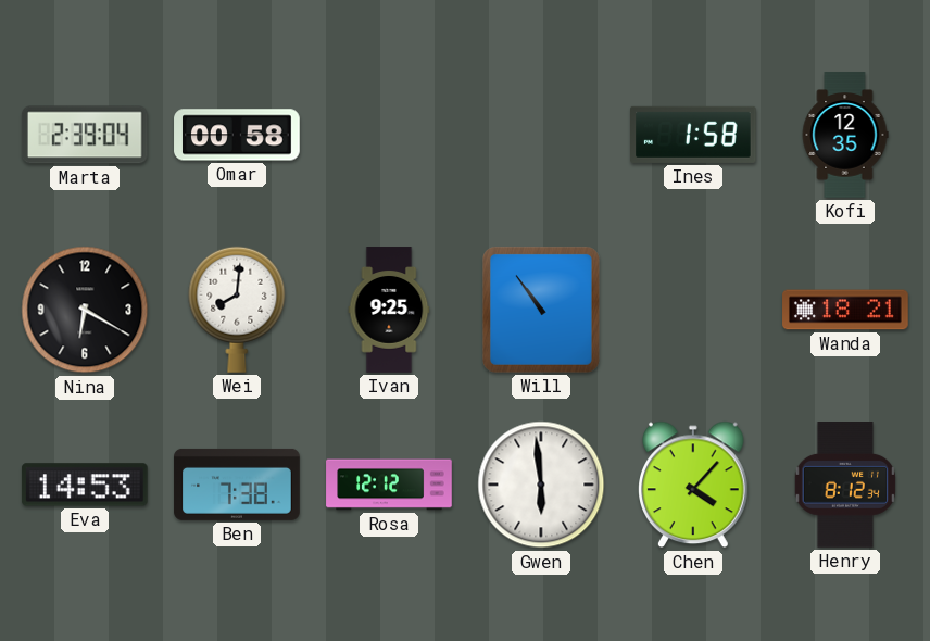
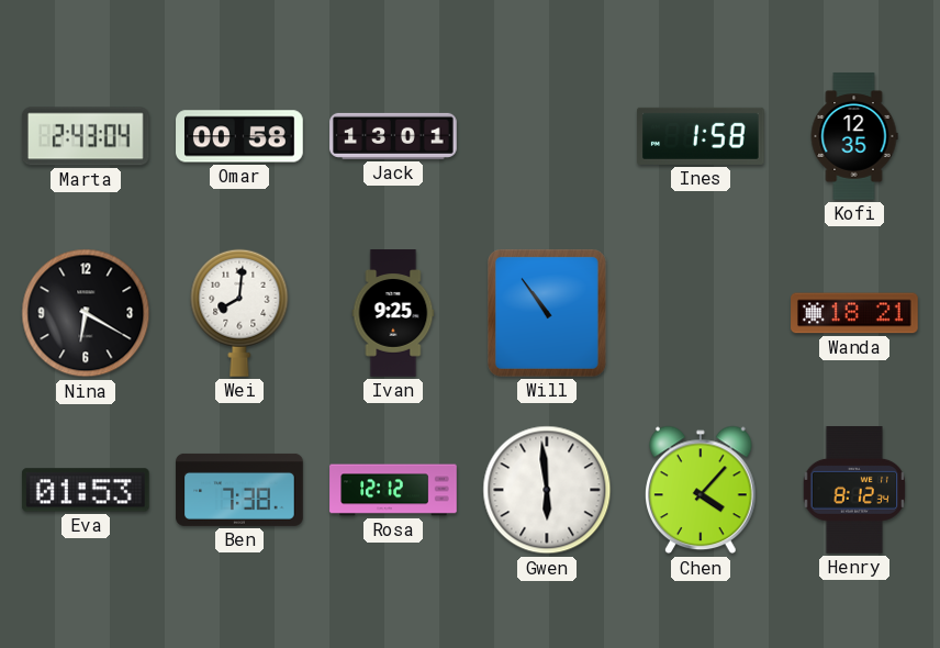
Marta: 2:39 -> 2:43
Jack: none -> 13:01
Eva: 14:53 -> 01:53
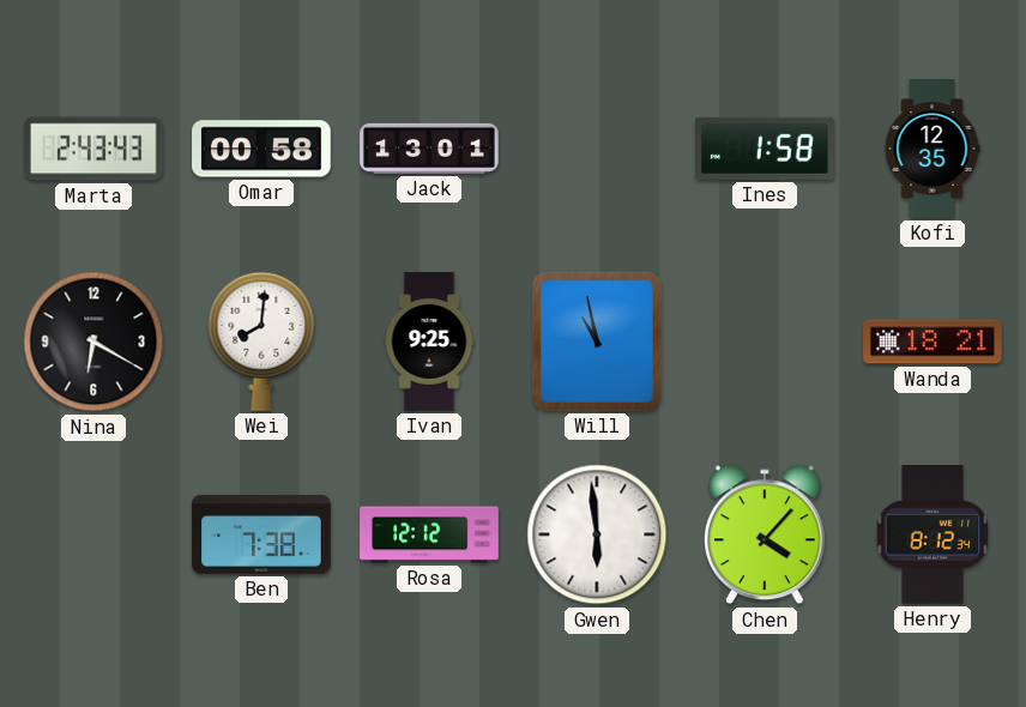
Marta: 2:43:04 -> 2:43:43
Will: 10:54 -> 10:58
Eva: 01:53 -> none
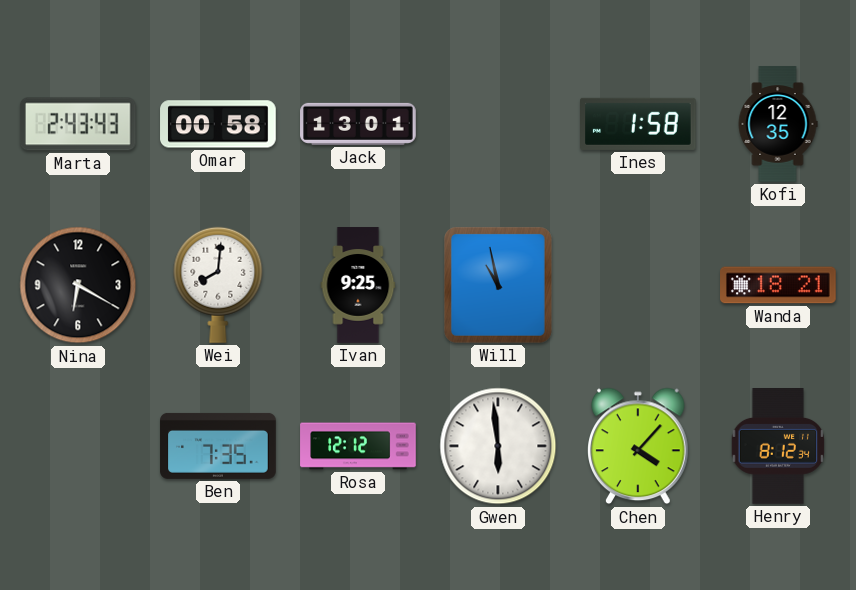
Ben: 7:38 -> 7:35
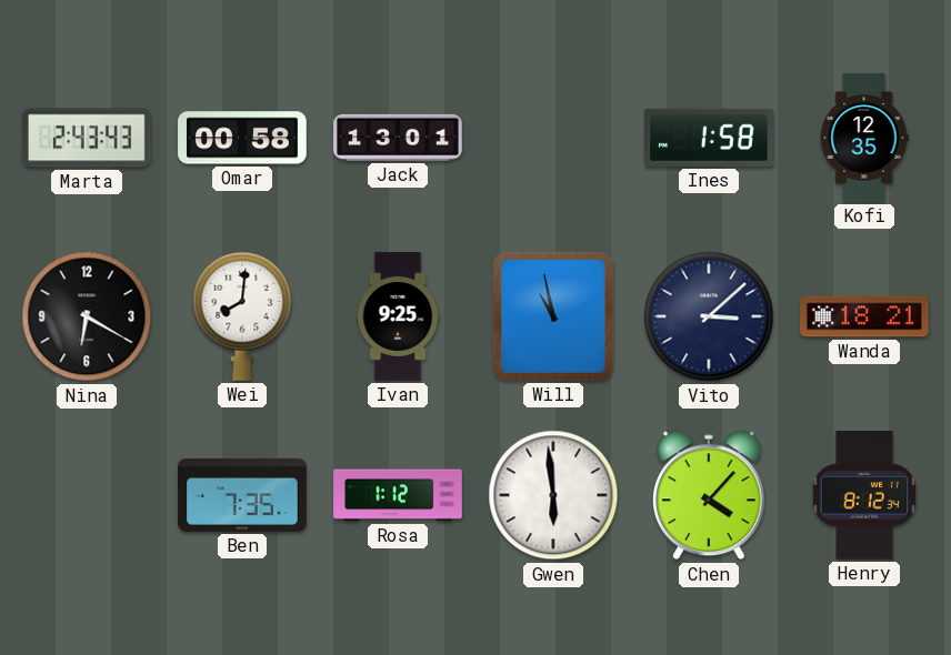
Vito: none -> 3:08
Rosa: 12:12 -> 1:12
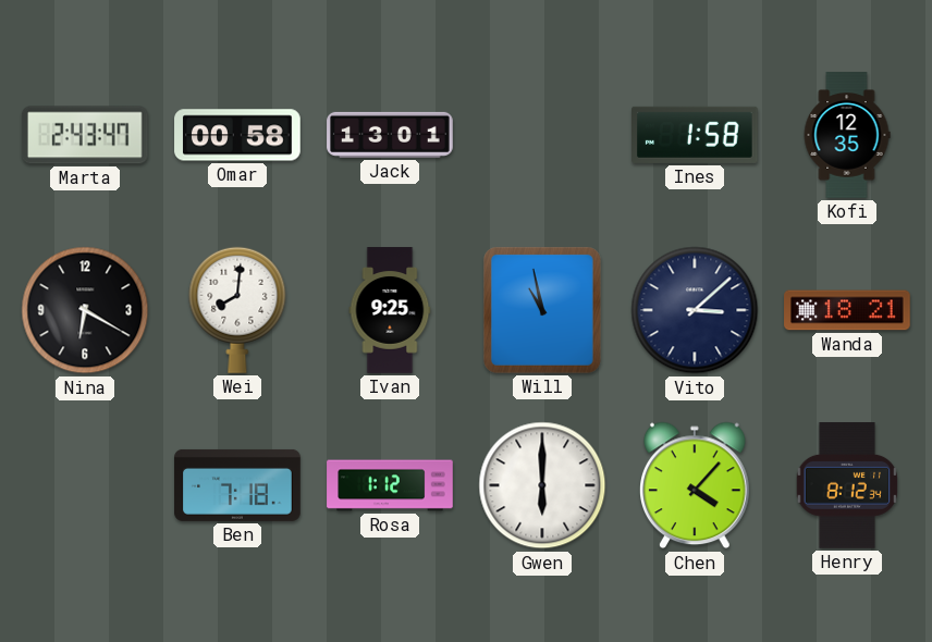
Marta: 2:43:43 -> 2:43:47
Ben: 7:35 -> 7:18
Gwen: 5:59 -> 6:00
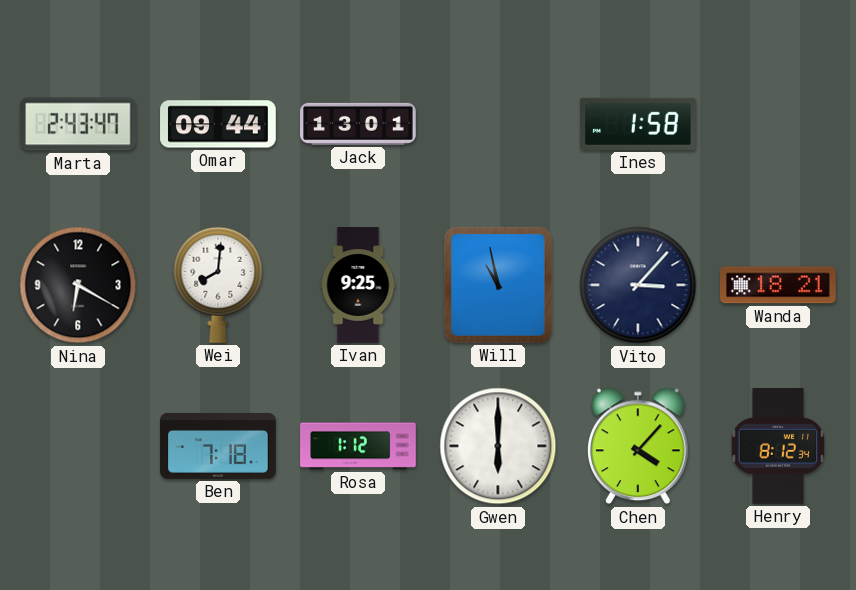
Omar: 00:58 -> 09:44
Kofi: 12:35 -> none
Vito: 3:08 -> 3:07
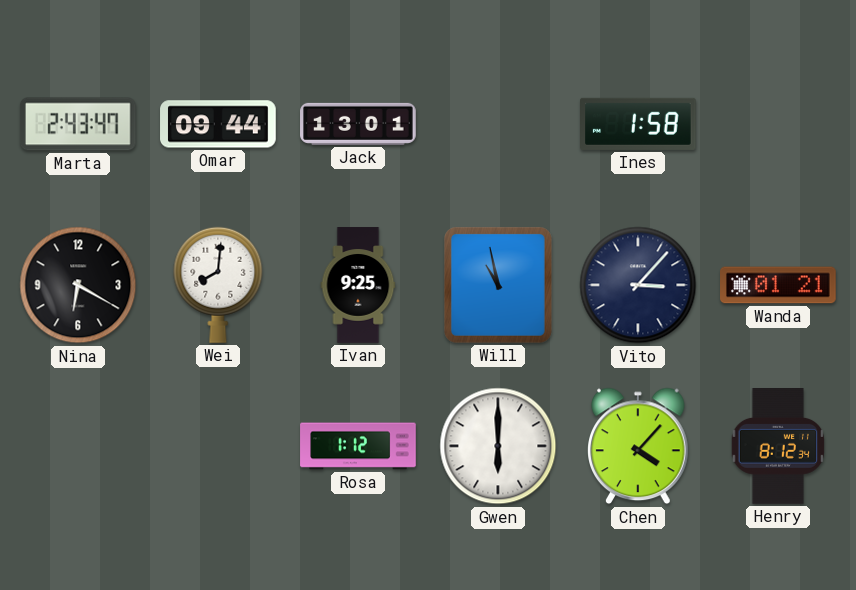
Wanda: 18:21 -> 01:21
Ben: 7:18 -> none
